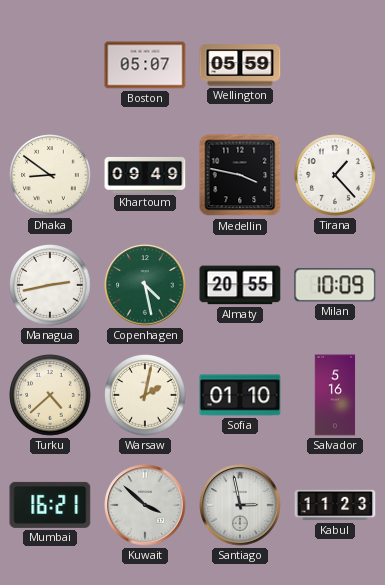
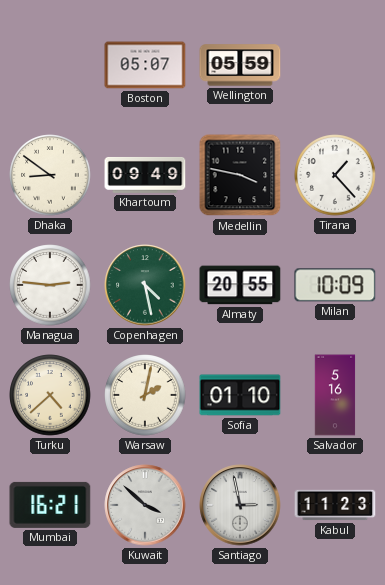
Managua: 2:43 -> 2:46
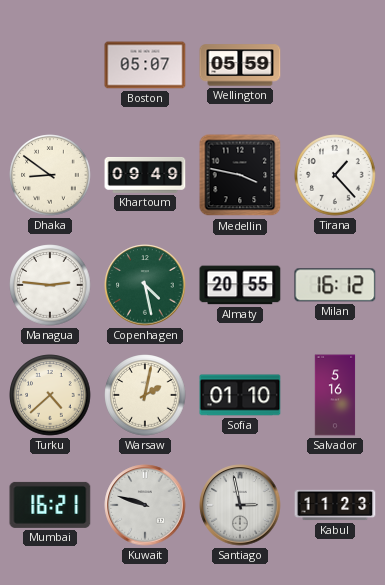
Milan: 10:09 -> 16:12
Kuwait: 3:52 -> 9:48
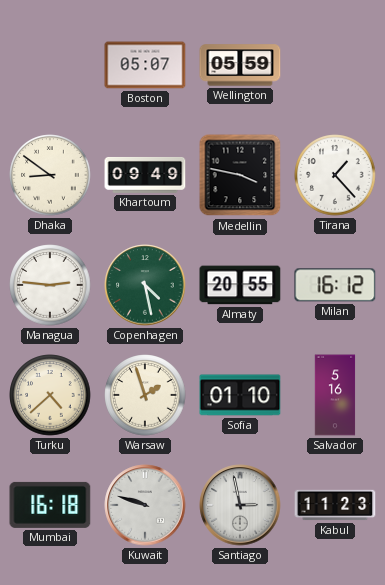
Warsaw: 2:02 -> 1:57
Mumbai: 16:21 -> 16:18
